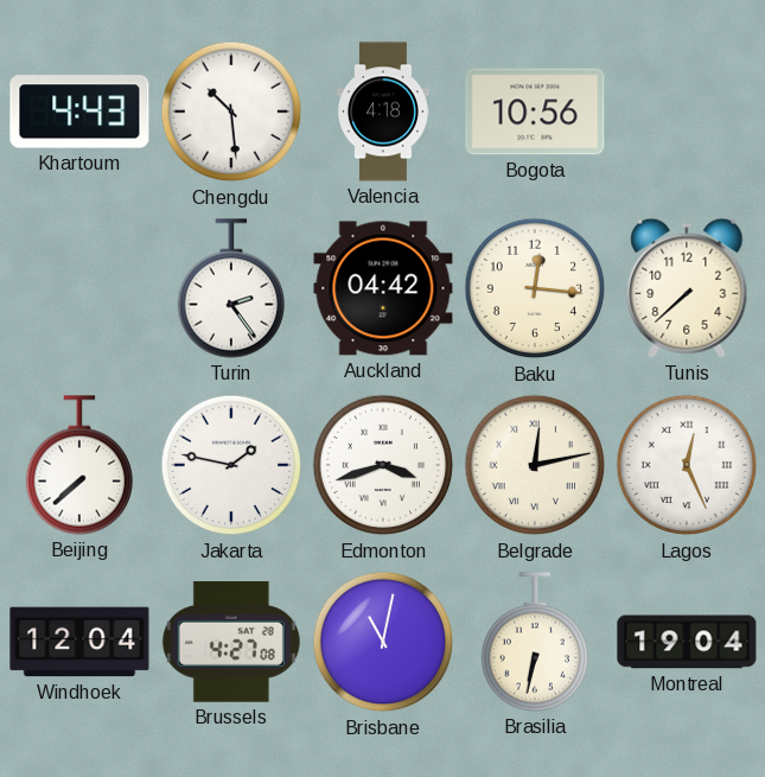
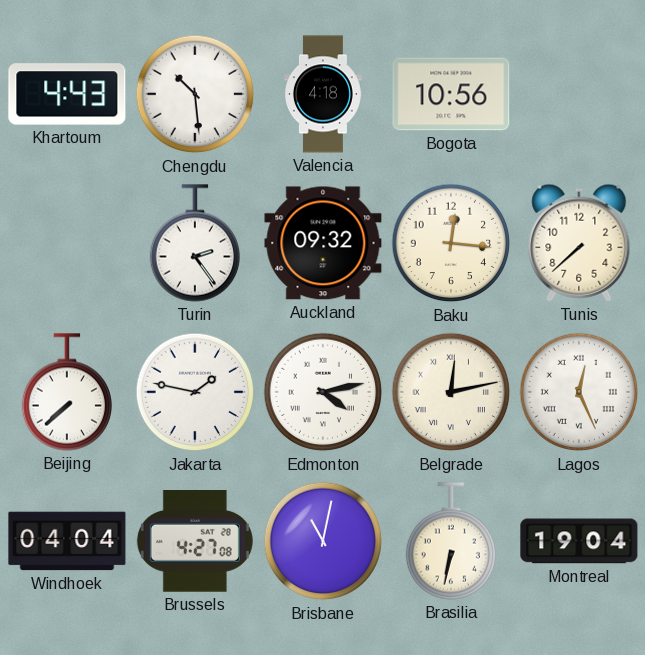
Auckland: 04:42 -> 09:32
Edmonton: 3:42 -> 4:13
Windhoek: 12:04 -> 04:04
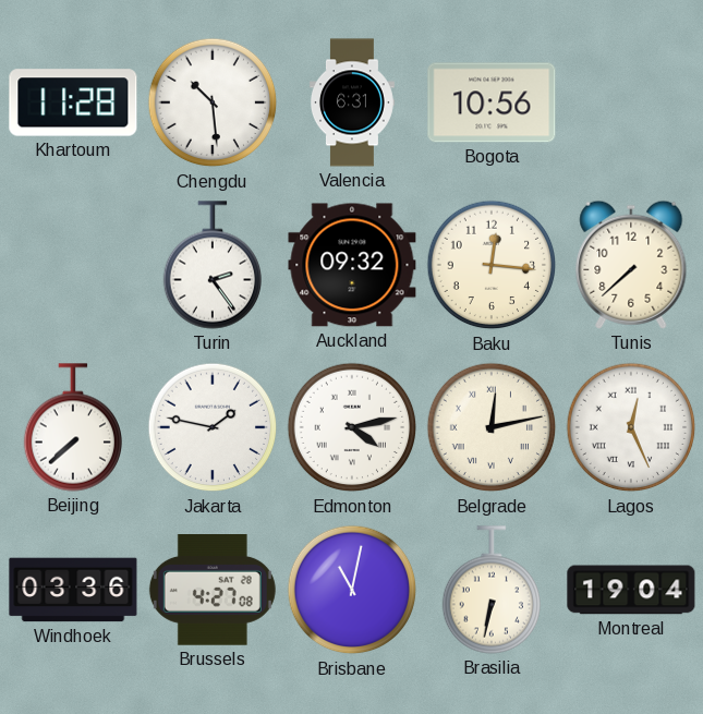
Khartoum: 4:43 -> 11:28
Valencia: 4:18 -> 6:31
Windhoek: 04:04 -> 03:36
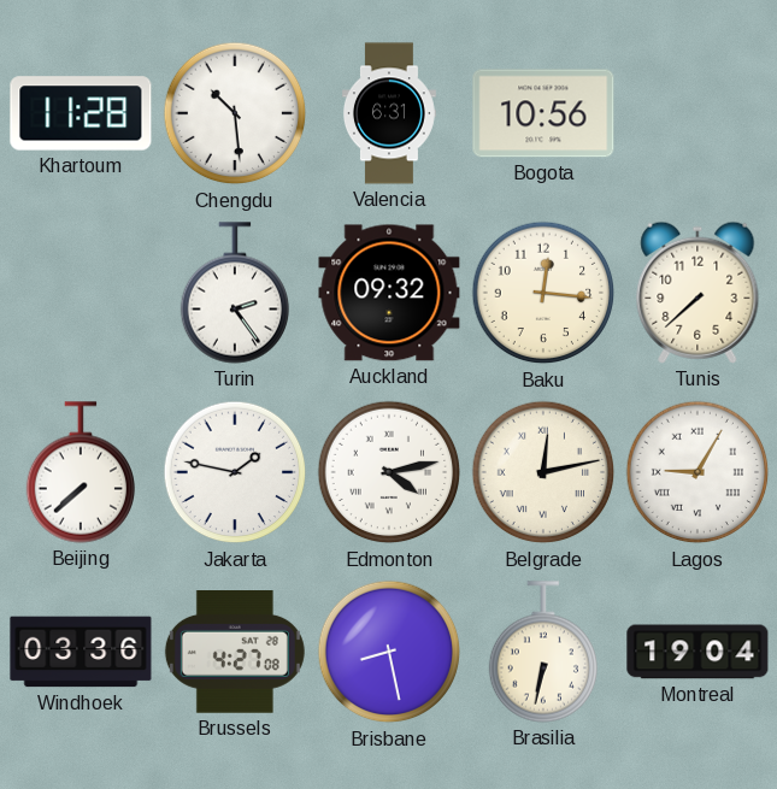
Lagos: 12:26 -> 9:05
Brisbane: 11:02 -> 8:28
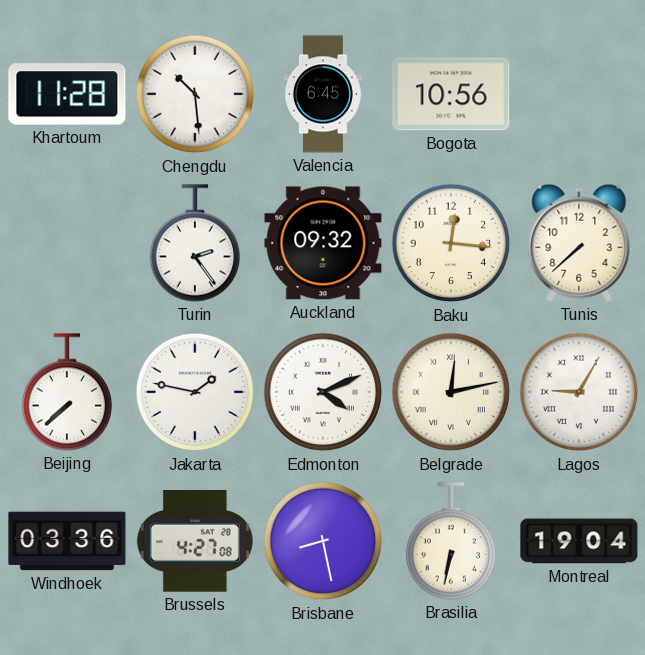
Valencia: 6:31 -> 6:45
Edmonton: 4:13 -> 4:11
